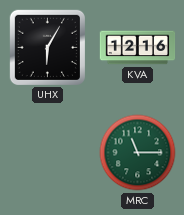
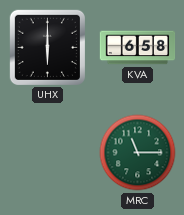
UHX: 6:05 -> 6:00
KVA: 12:16 -> 6:58
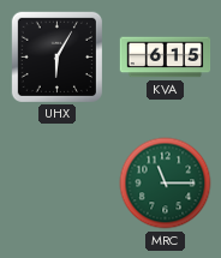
UHX: 6:00 -> 6:05
KVA: 6:58 -> 6:15
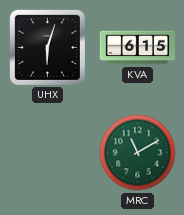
UHX: 6:05 -> 6:03
MRC: 11:15 -> 11:10
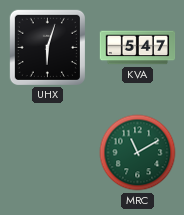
KVA: 6:15 -> 5:47
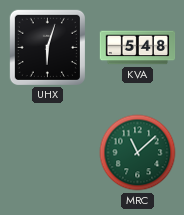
KVA: 5:47 -> 5:48
MRC: 11:10 -> 11:08
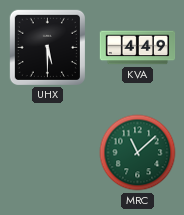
UHX: 6:03 -> 5:30
KVA: 5:48 -> 4:49
